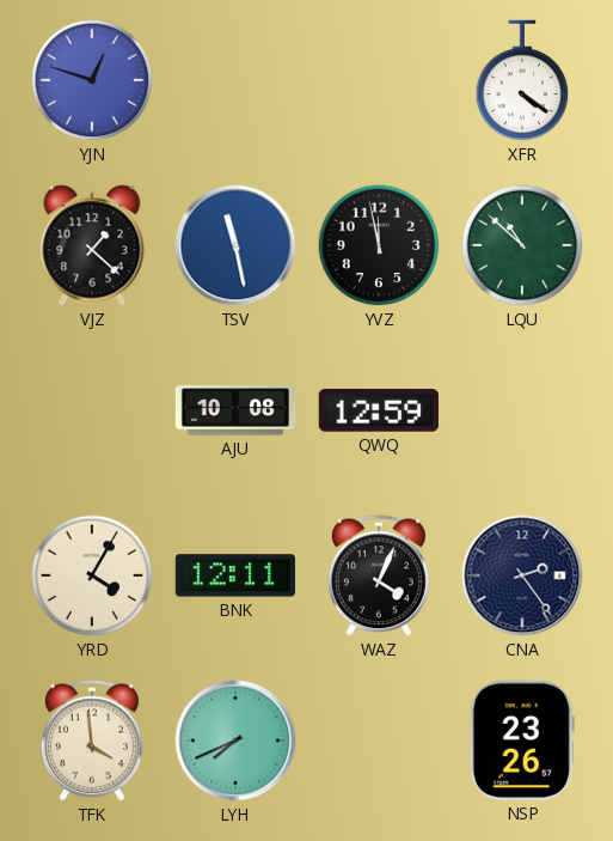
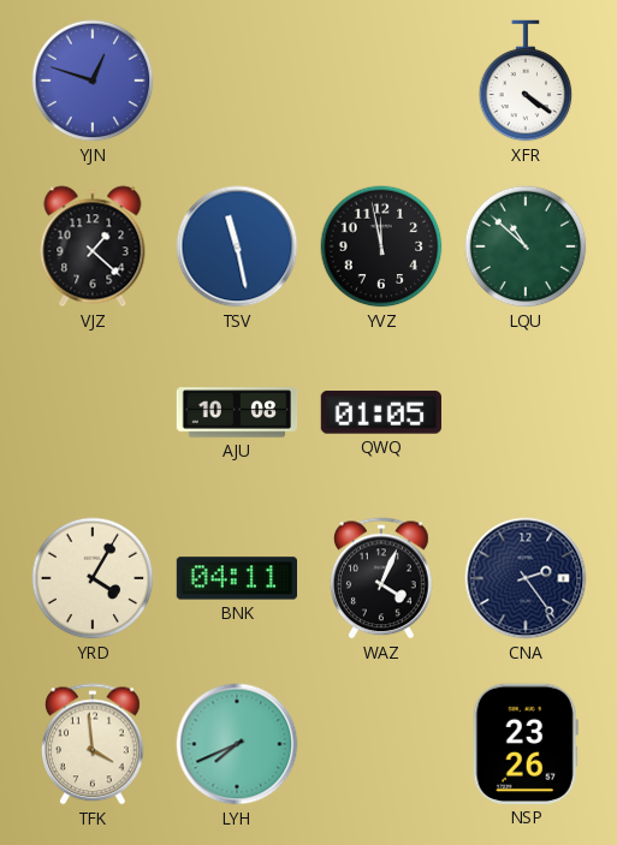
QWQ: 12:59 -> 01:05
BNK: 12:11 -> 04:11
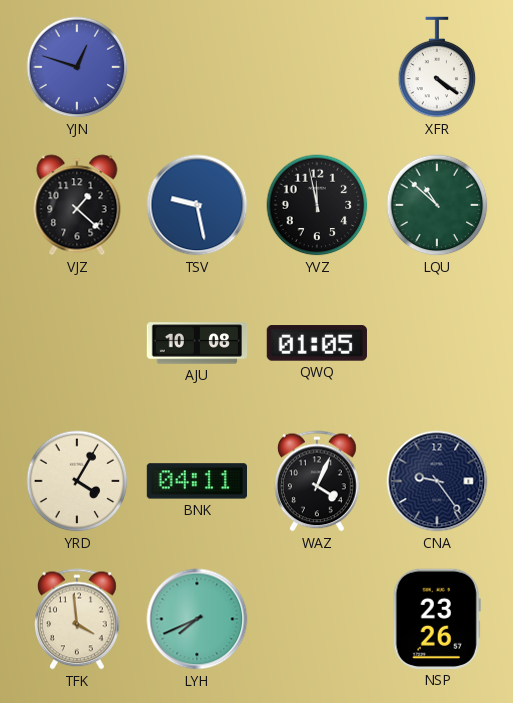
TSV: 11:28 -> 9:28
CNA: 2:24 -> 9:24
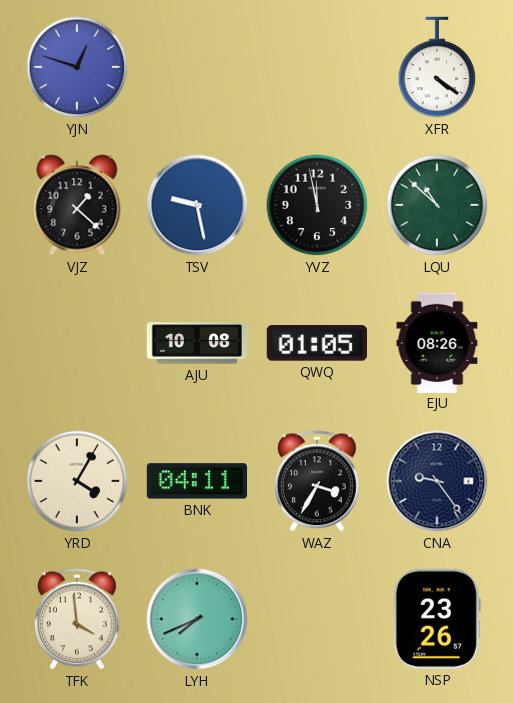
EJU: none -> 08:26
WAZ: 4:04 -> 3:35
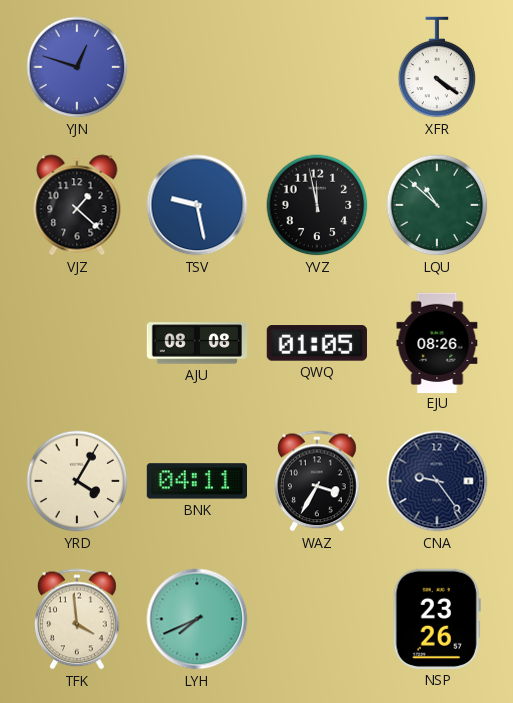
AJU: 10:08 -> 08:08
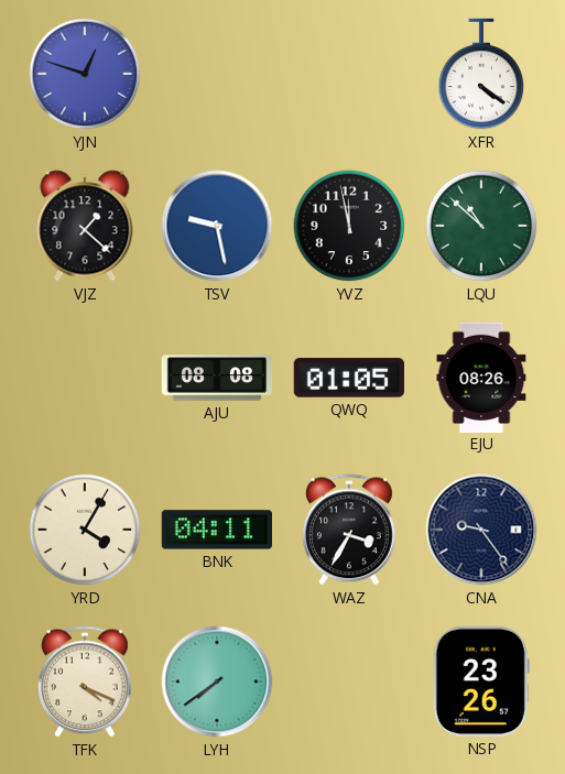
TFK: 3:59 -> 4:19
LYH: 7:41 -> 7:39
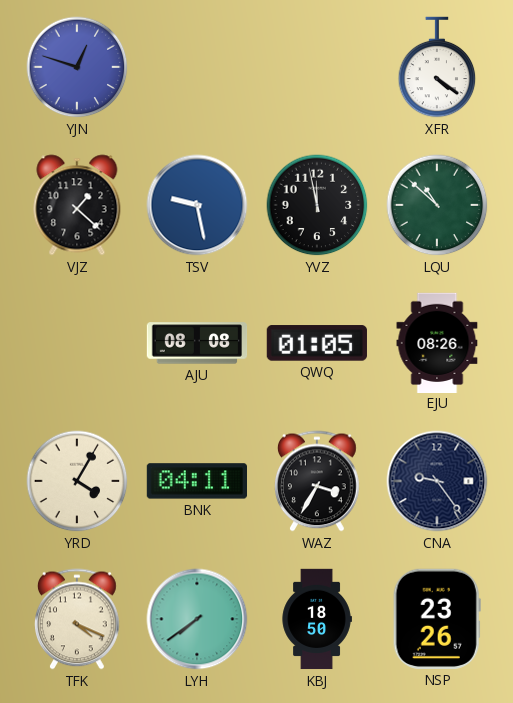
KBJ: none -> 18:50
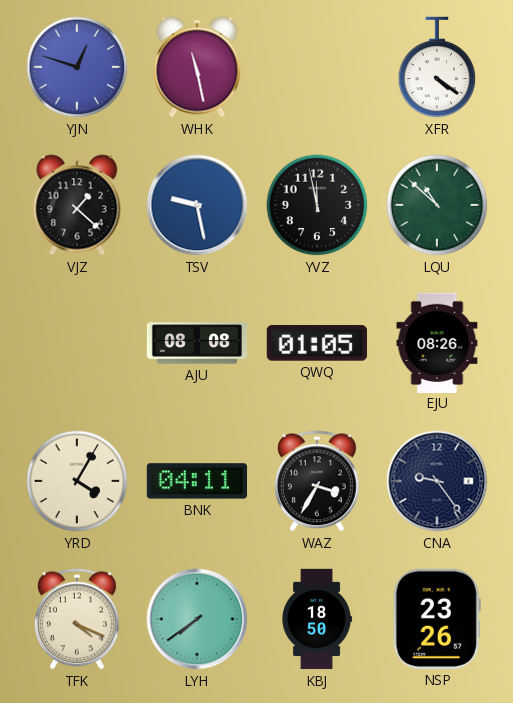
WHK: none -> 11:28
